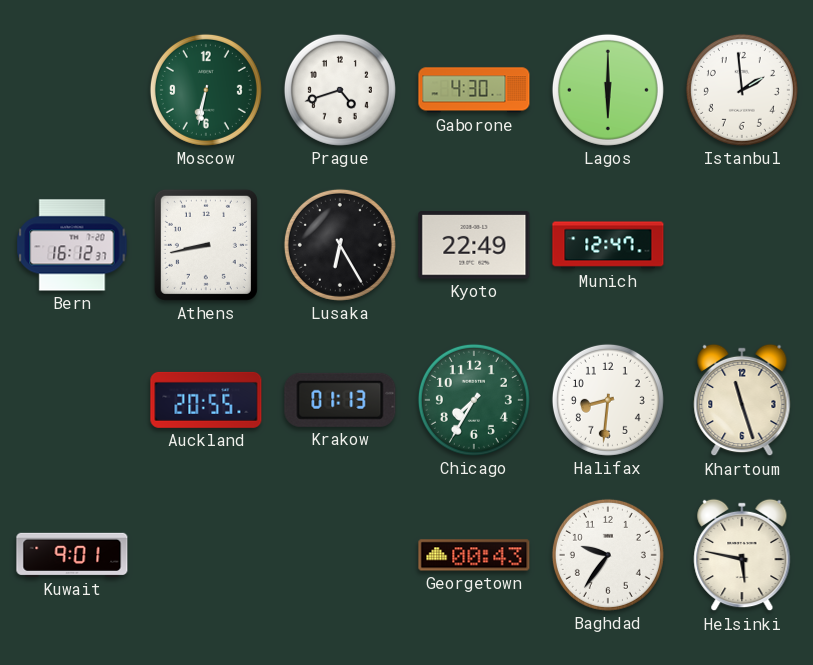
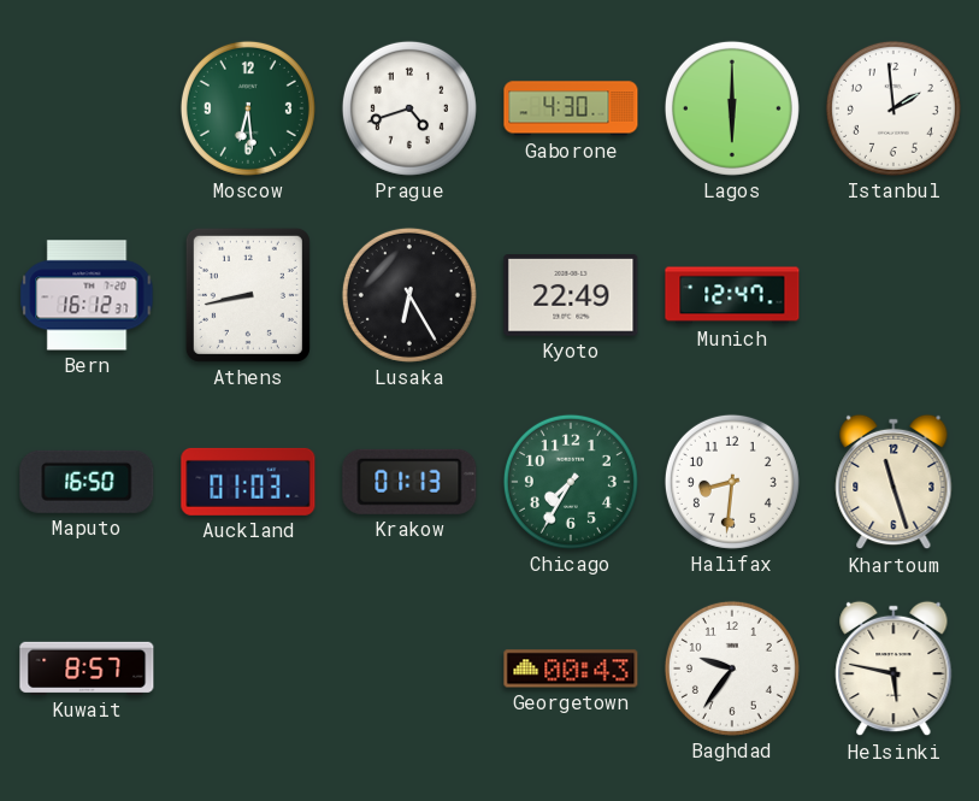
Moscow: 6:32 -> 6:29
Maputo: none -> 16:50
Auckland: 20:55 -> 01:03
Kuwait: 9:01 -> 8:57
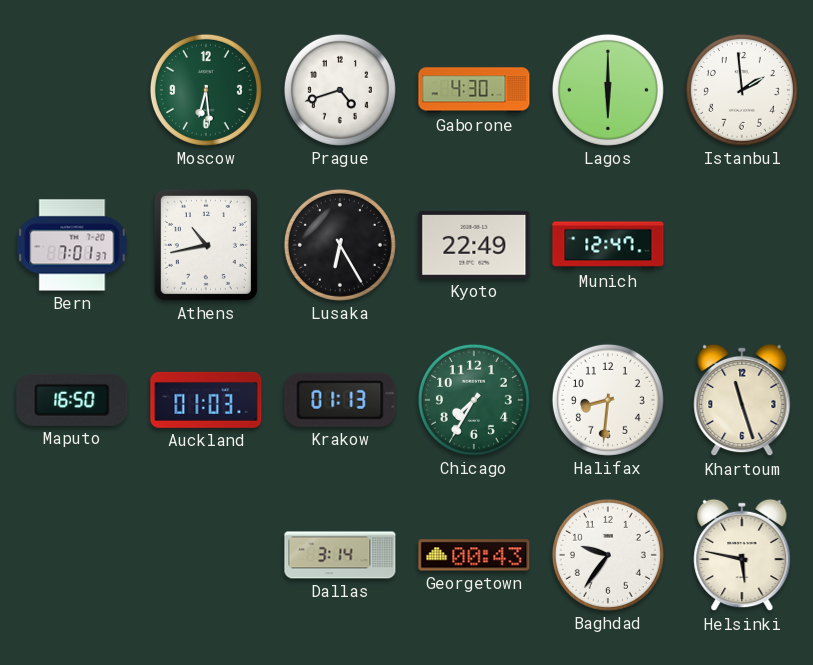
Bern: 16:12 -> 7:01
Athens: 8:43 -> 10:43
Kuwait: 8:57 -> none
Dallas: none -> 3:14
